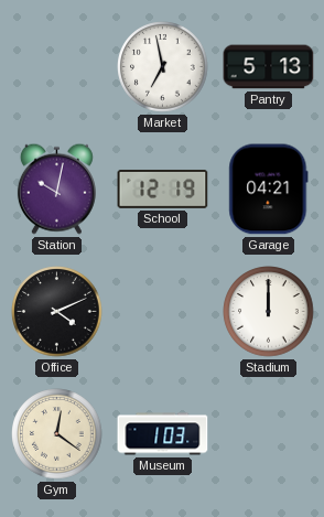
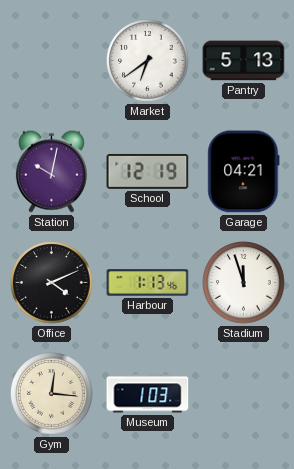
Market: 6:58 -> 6:39
Harbour: none -> 1:13
Stadium: 12:00 -> 11:57
Gym: 12:21 -> 12:16
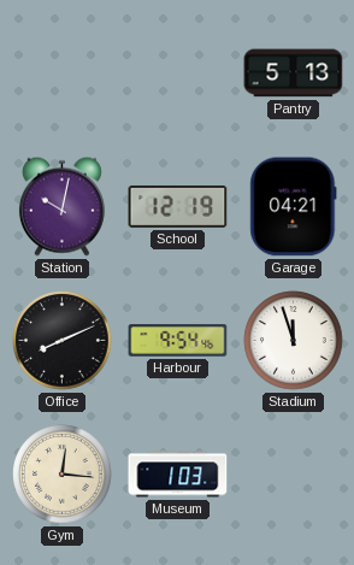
Market: 6:39 -> none
Office: 4:11 -> 8:11
Harbour: 1:13 -> 9:54
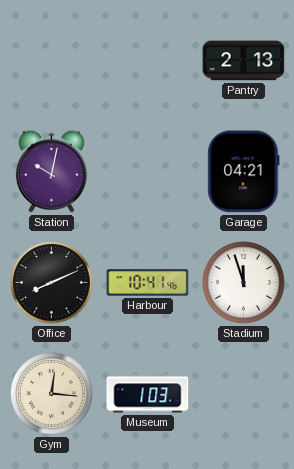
Pantry: 5:13 -> 2:13
School: 12:19 -> none
Harbour: 9:54 -> 10:41
